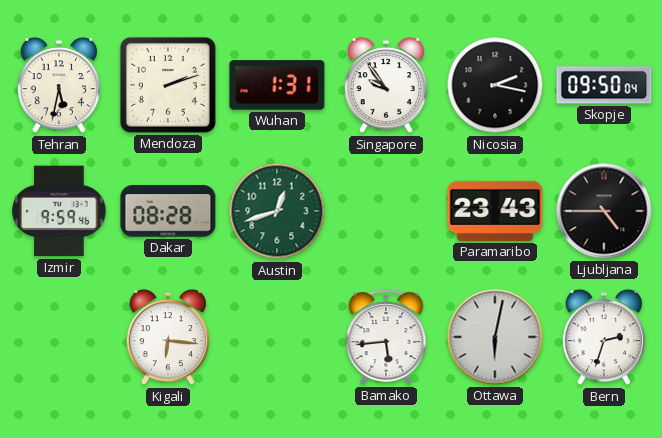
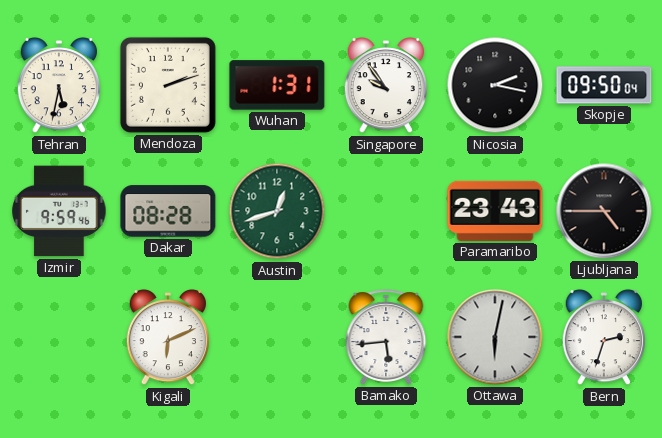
Kigali: 6:16 -> 6:11
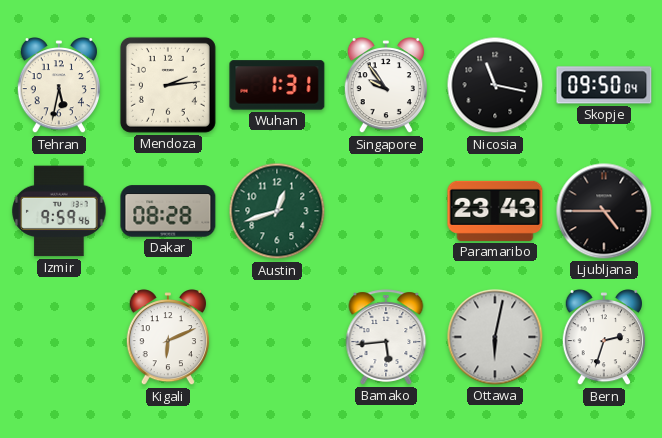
Mendoza: 2:12 -> 2:14
Nicosia: 2:17 -> 11:17
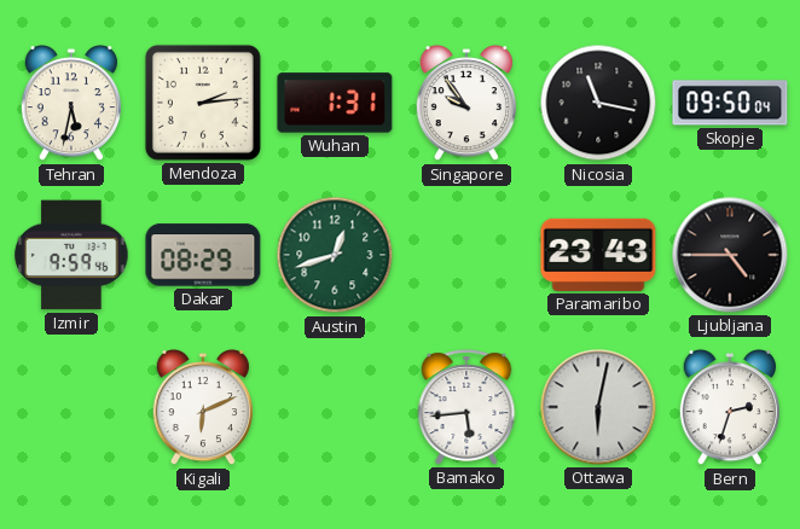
Dakar: 08:28 -> 08:29
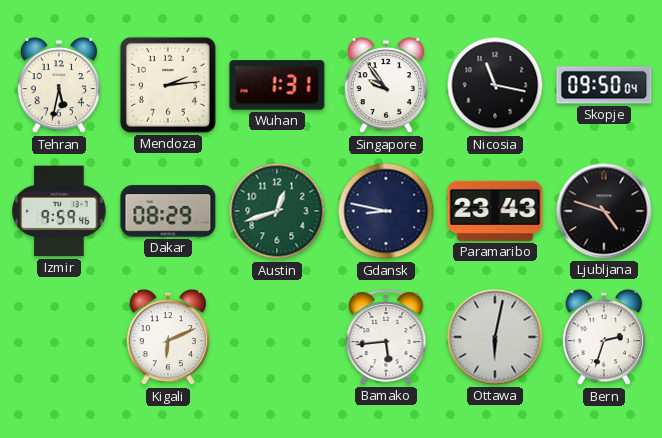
Gdansk: none -> 8:47
Ljubljana: 4:45 -> 4:48
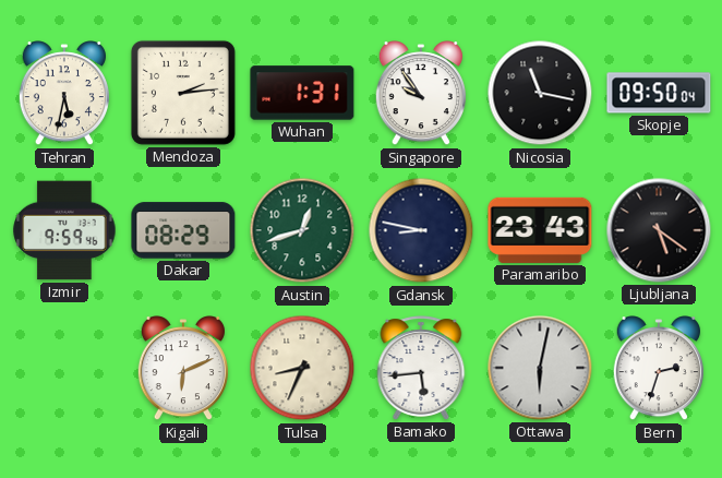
Ljubljana: 4:48 -> 5:21
Tulsa: none -> 8:34
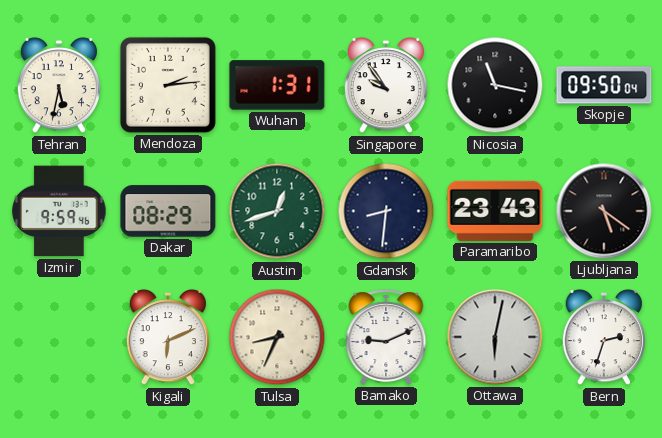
Gdansk: 8:47 -> 8:31
Bamako: 5:44 -> 9:11
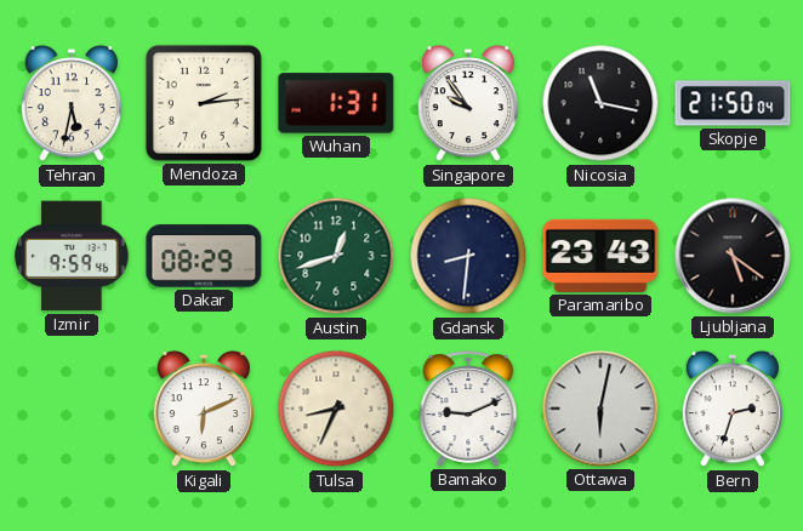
Skopje: 09:50 -> 21:50
